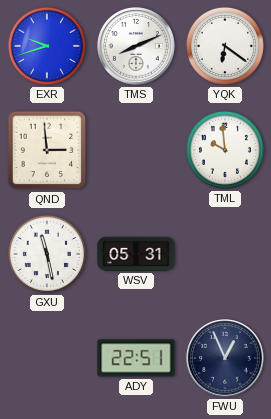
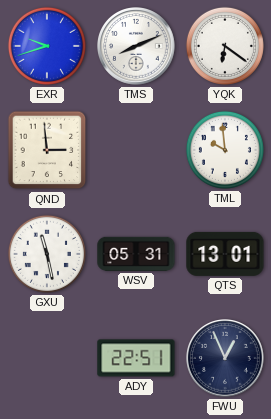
QTS: none -> 13:01
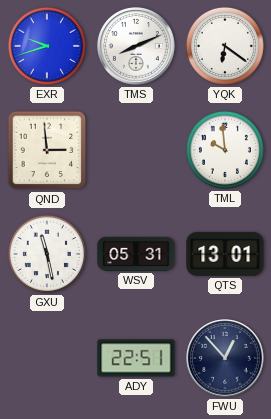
FWU: 12:56 -> 12:53
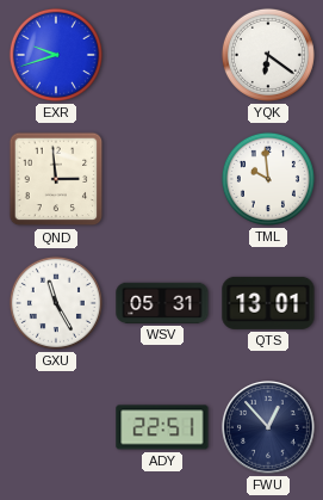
TMS: 8:11 -> none
GXU: 11:28 -> 11:25
